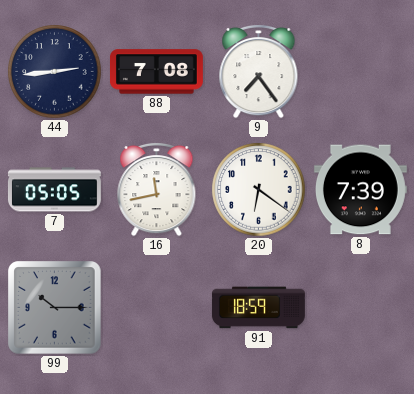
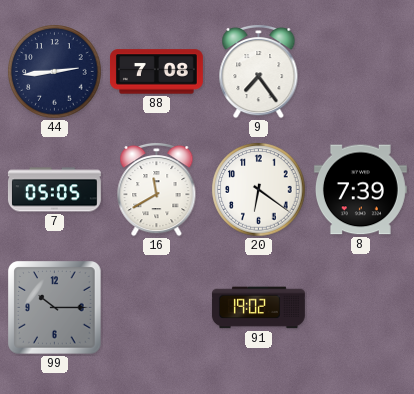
16: 11:43 -> 11:40
91: 18:59 -> 19:02
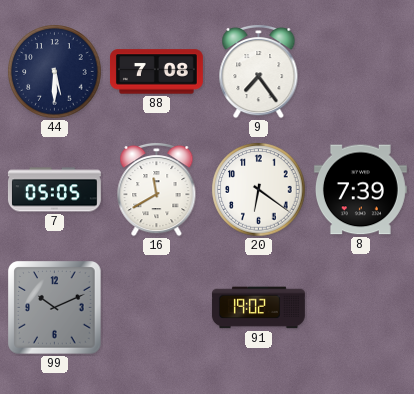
44: 2:44 -> 5:30
99: 10:15 -> 10:11
